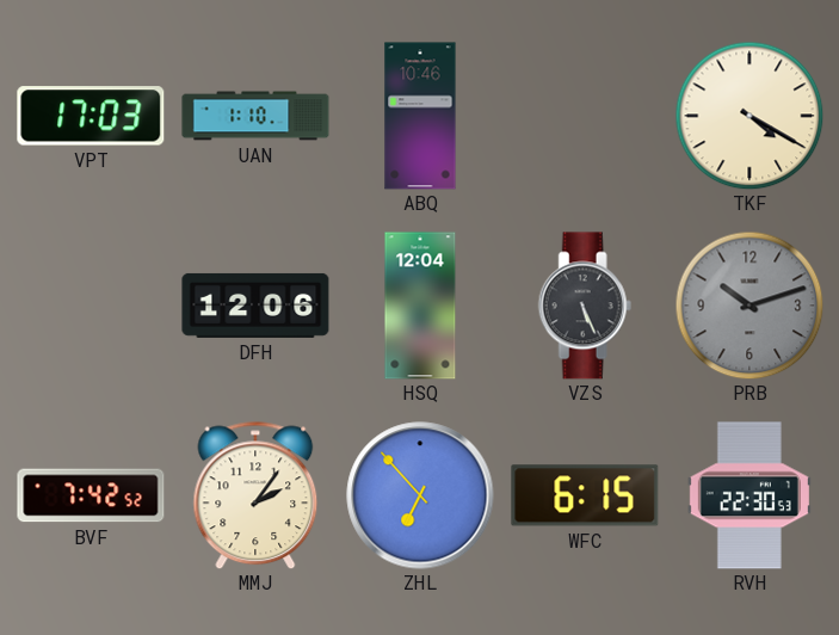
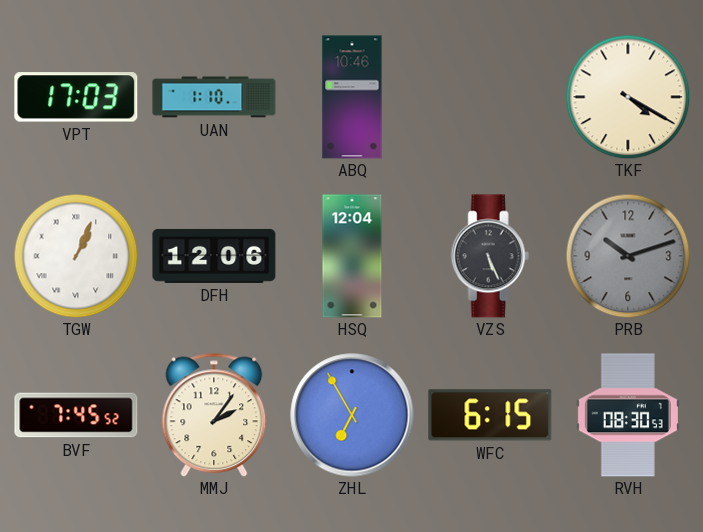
TGW: none -> 1:04
BVF: 7:42 -> 7:45
ZHL: 6:53 -> 6:55
RVH: 22:30 -> 08:30
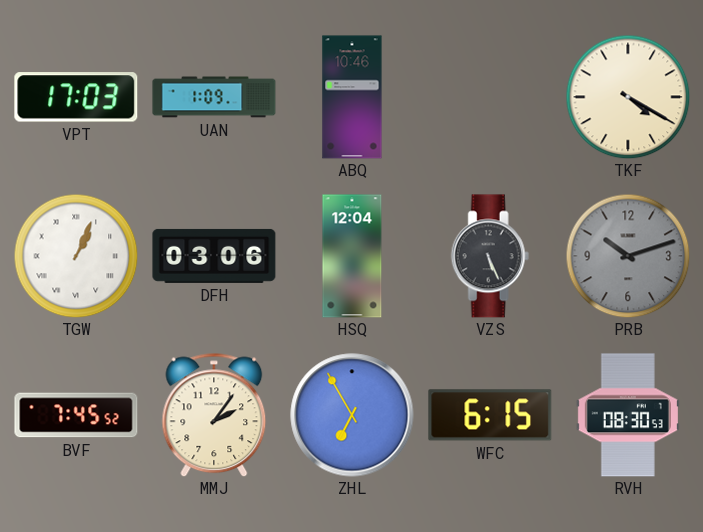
UAN: 1:10 -> 1:09
DFH: 12:06 -> 03:06
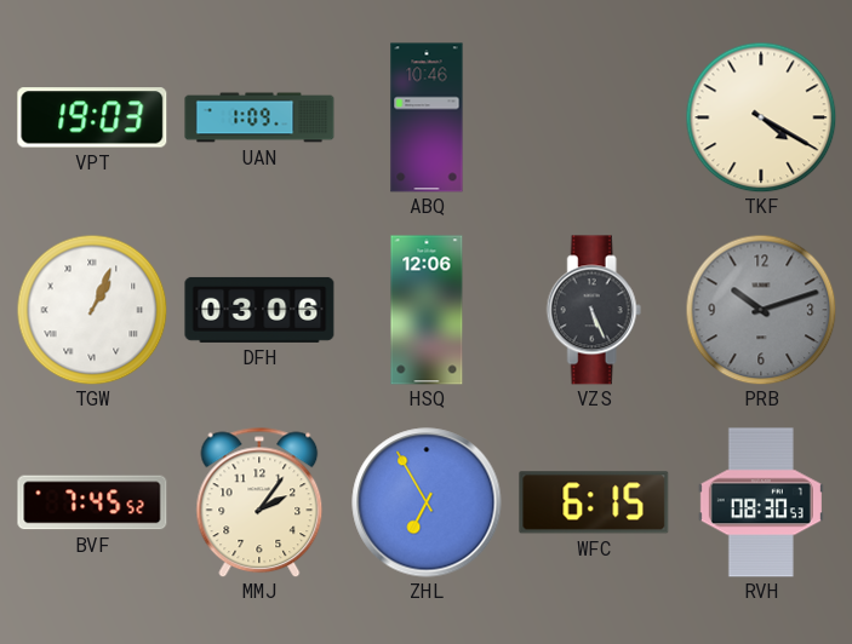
VPT: 17:03 -> 19:03
HSQ: 12:04 -> 12:06
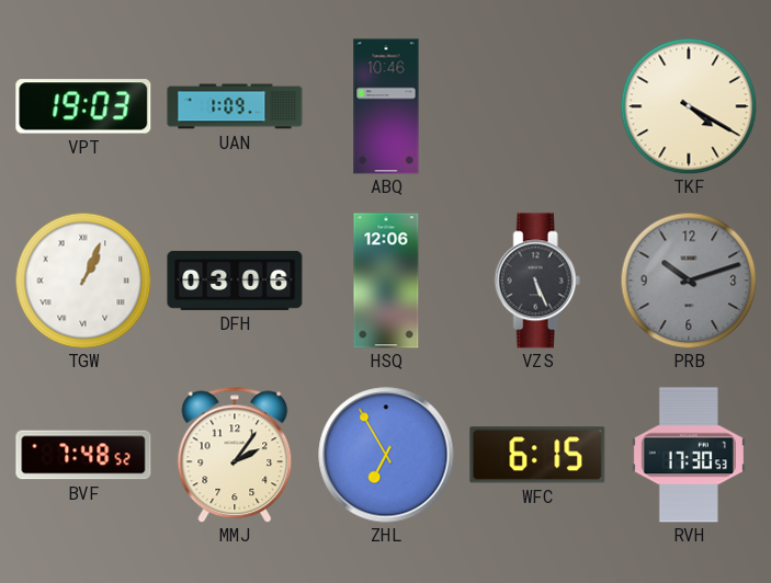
BVF: 7:45 -> 7:48
RVH: 08:30 -> 17:30
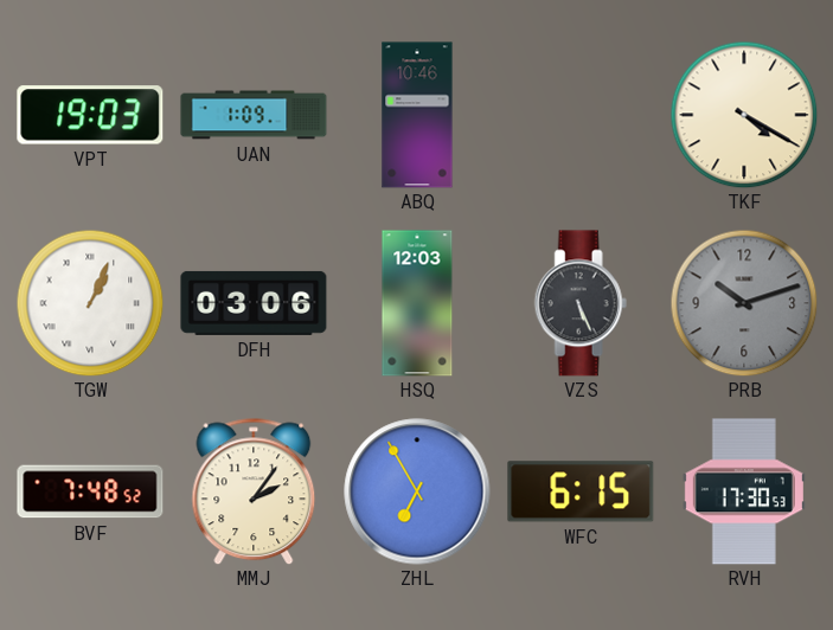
HSQ: 12:06 -> 12:03
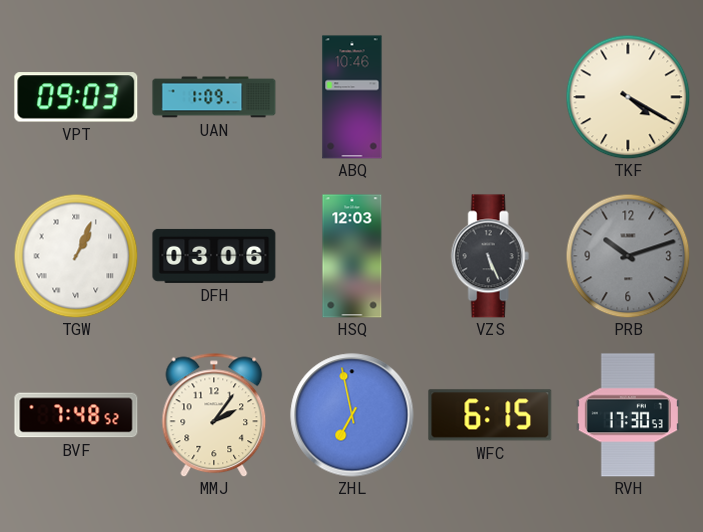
VPT: 19:03 -> 09:03
ZHL: 6:55 -> 6:58
